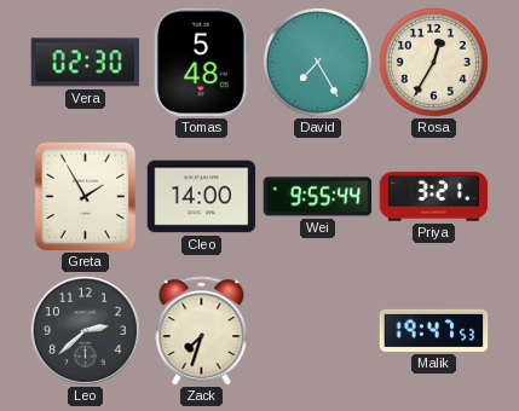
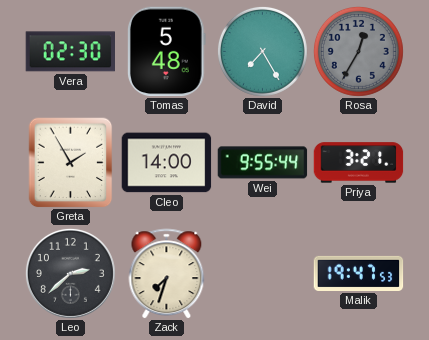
Rosa dial: cream -> grey
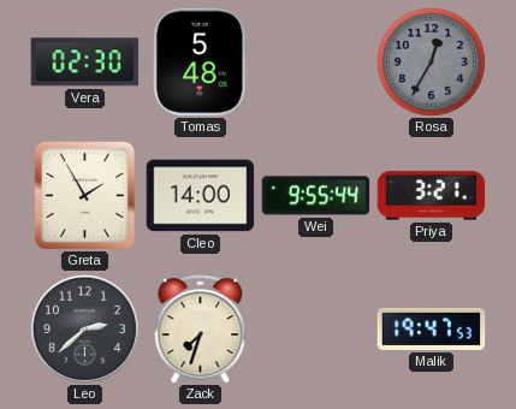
David: 7:25 -> none
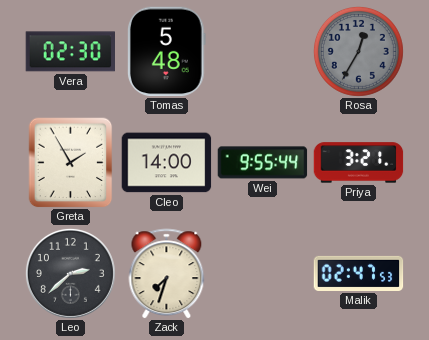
Malik: 19:47 -> 02:47
